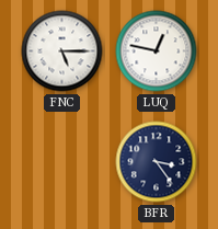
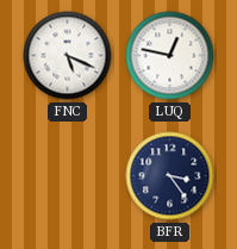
FNC: 5:15 -> 5:19
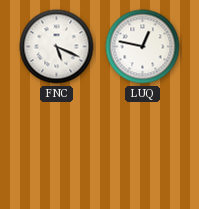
BFR: 3:24 -> none
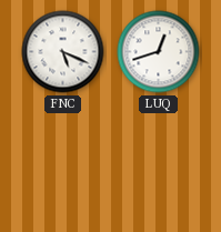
LUQ: 12:47 -> 12:42
